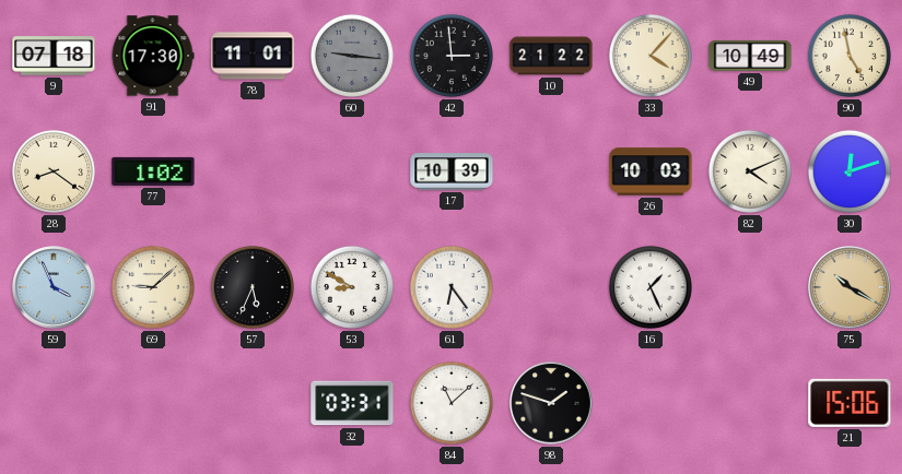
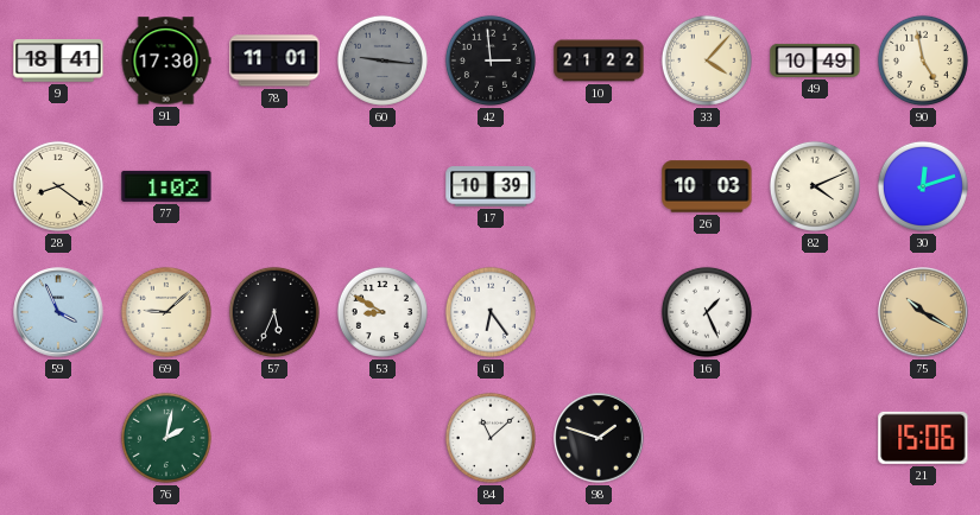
9: 07:18 -> 18:41
76: none -> 2:02
32: 03:31 -> none
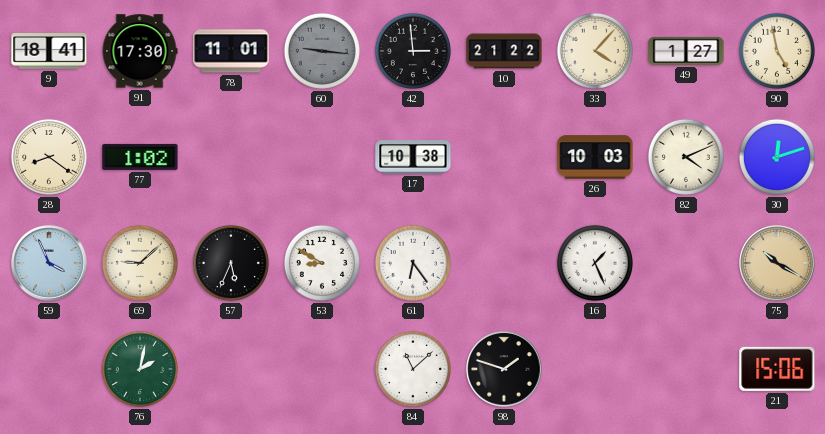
49: 10:49 -> 1:27
17: 10:39 -> 10:38
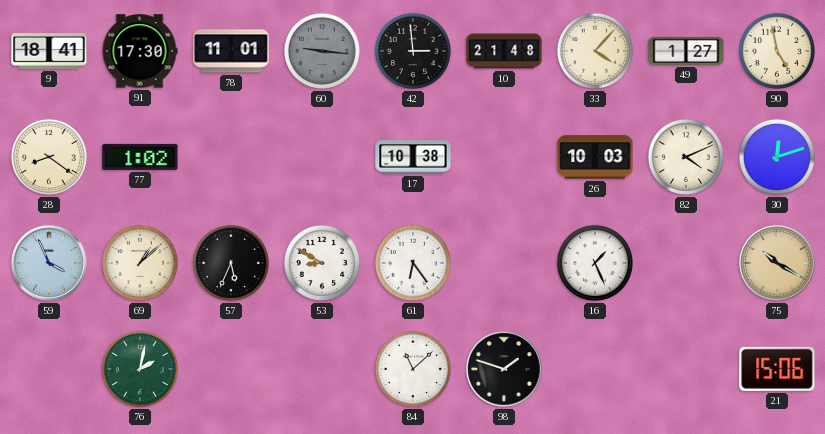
10: 21:22 -> 21:48
69: 9:08 -> 1:08
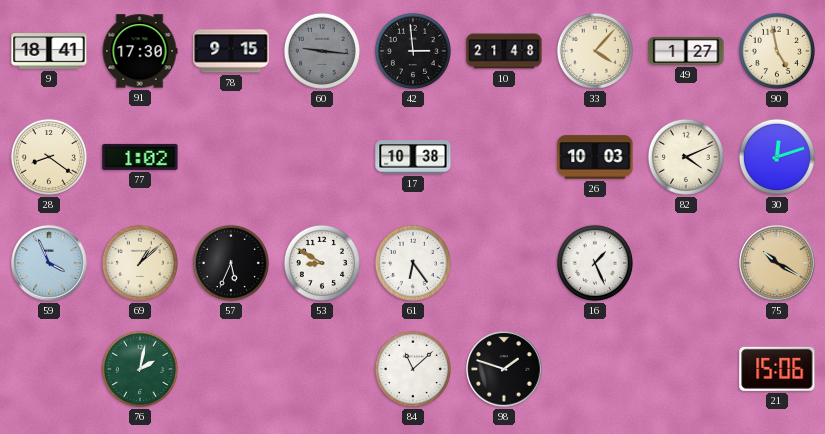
78: 11:01 -> 9:15
